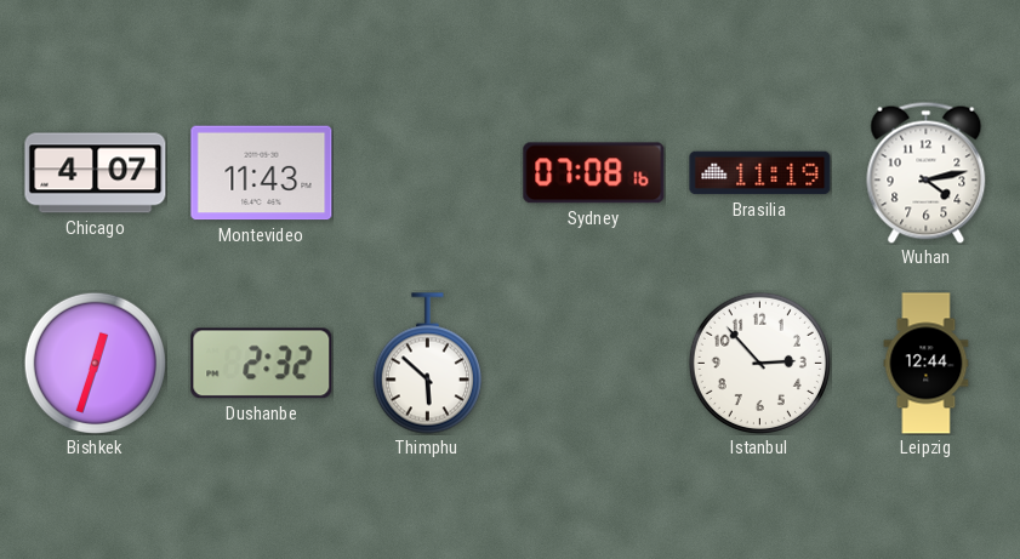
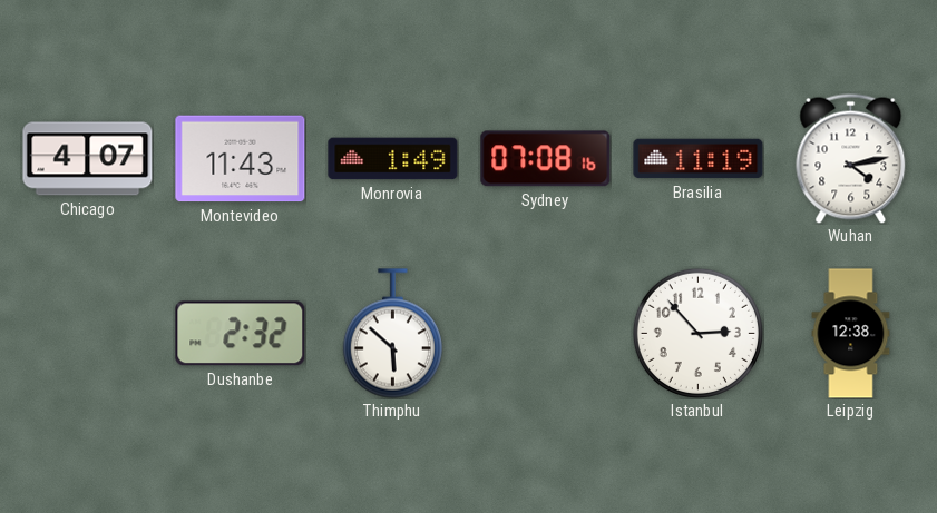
Monrovia: none -> 1:49
Bishkek: 12:33 -> none
Leipzig: 12:44 -> 12:38
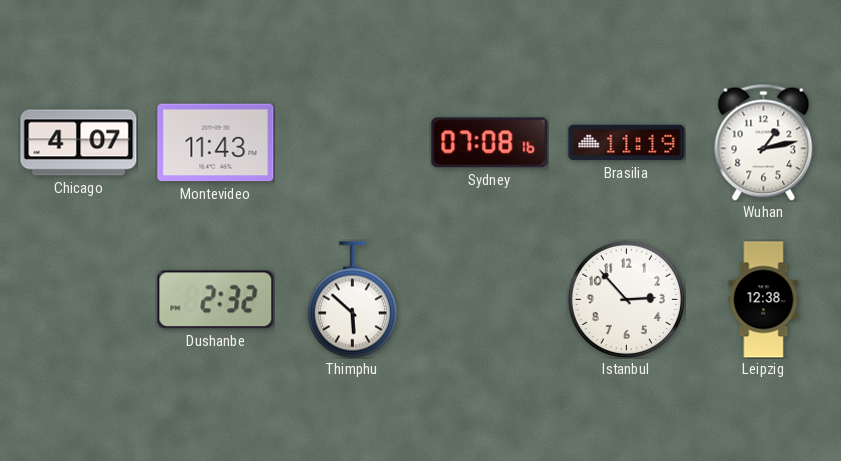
Monrovia: 1:49 -> none
Wuhan: 4:13 -> 1:13
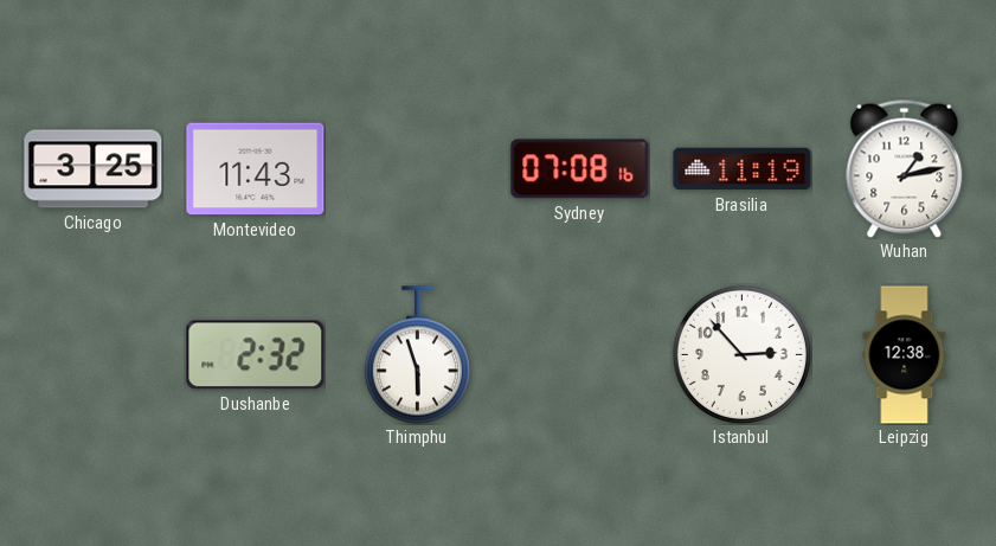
Chicago: 4:07 -> 3:25
Thimphu: 5:52 -> 5:57
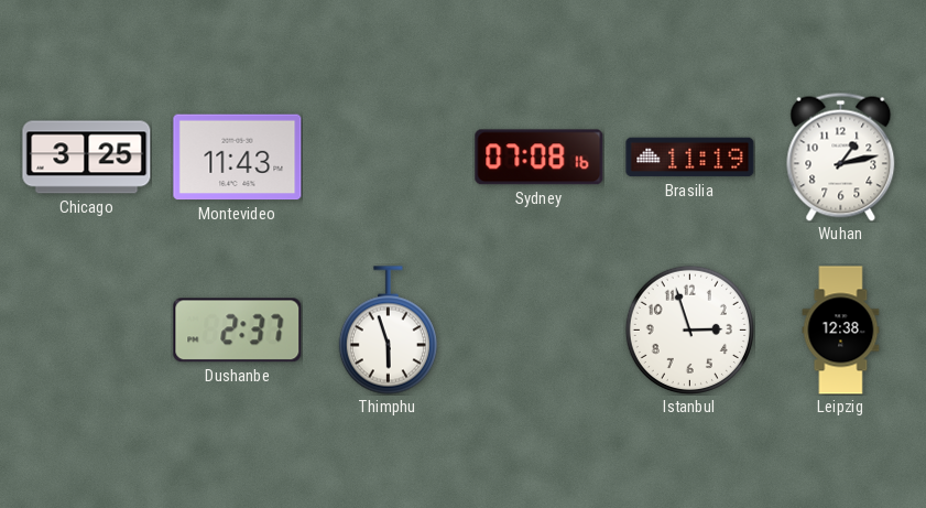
Dushanbe: 2:32 -> 2:37
Istanbul: 2:53 -> 2:57
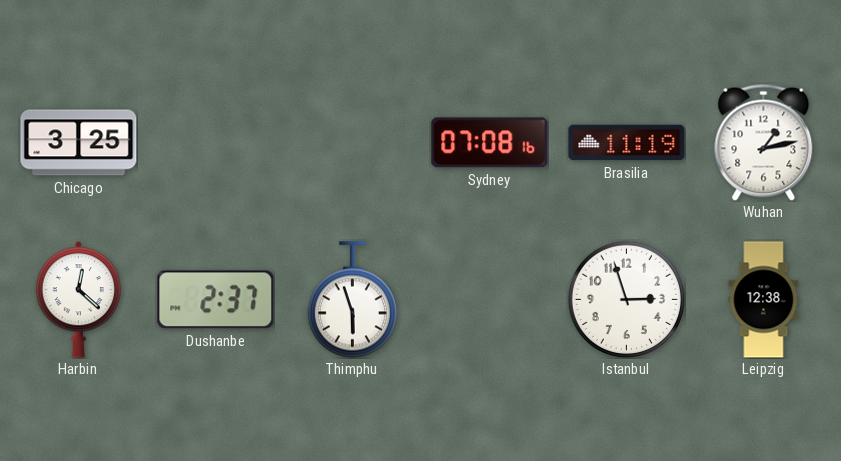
Montevideo: 11:43 -> none
Harbin: none -> 12:22
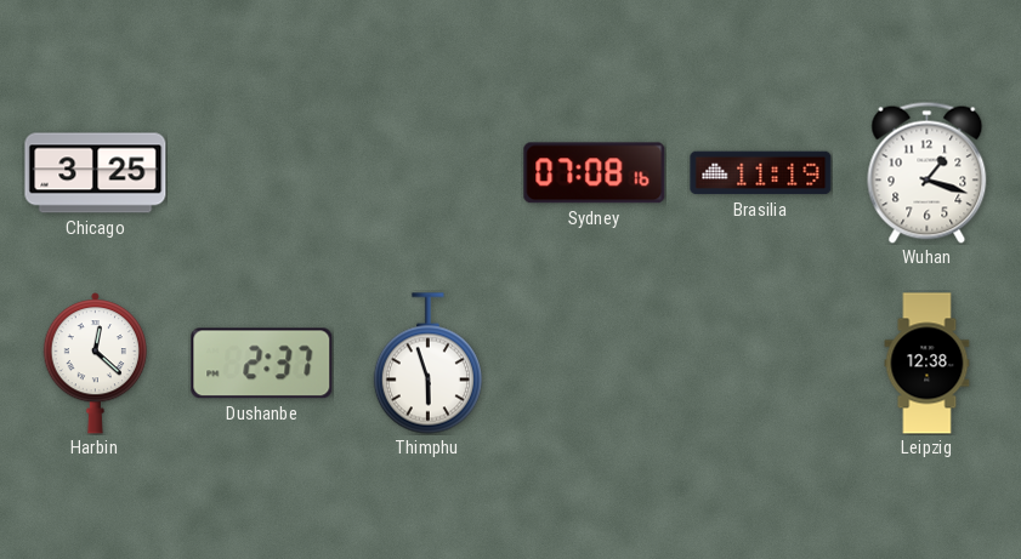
Wuhan: 1:13 -> 1:18
Istanbul: 2:57 -> none
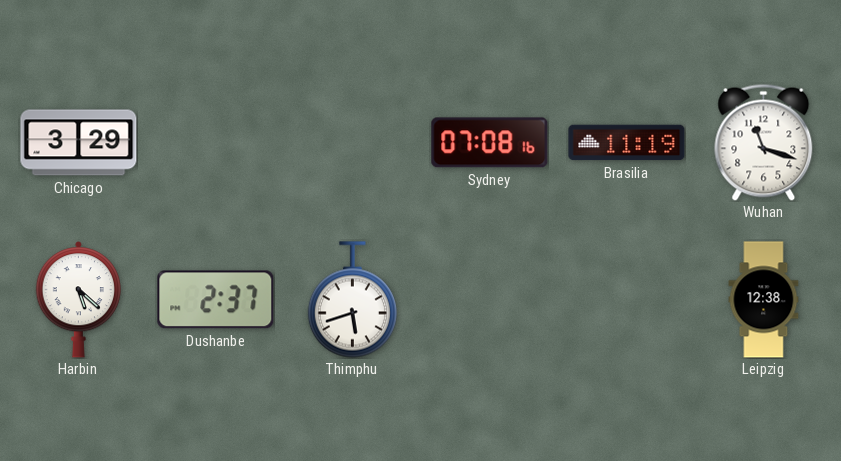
Chicago: 3:25 -> 3:29
Wuhan: 1:18 -> 11:18
Harbin: 12:22 -> 5:22
Thimphu: 5:57 -> 5:42
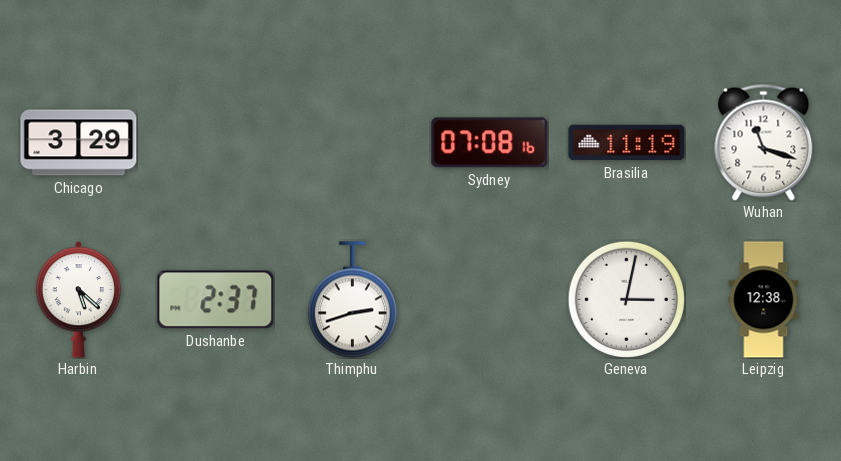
Thimphu: 5:42 -> 2:42
Geneva: none -> 3:02
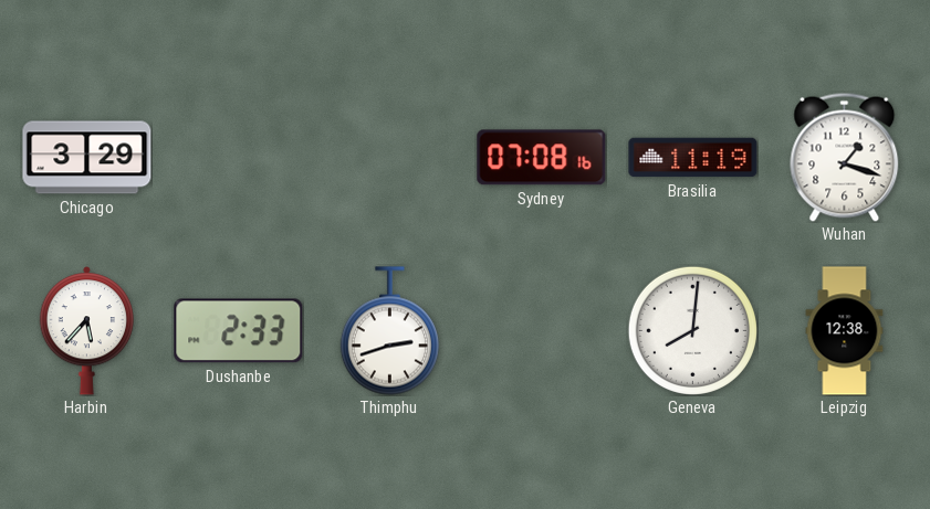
Wuhan: 11:18 -> 1:18
Harbin: 5:22 -> 5:37
Dushanbe: 2:37 -> 2:33
Geneva: 3:02 -> 8:01
